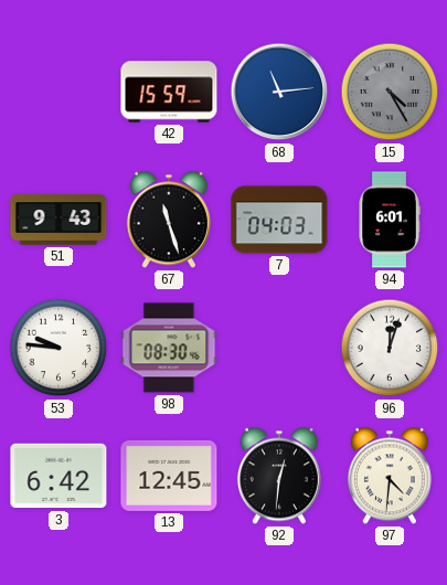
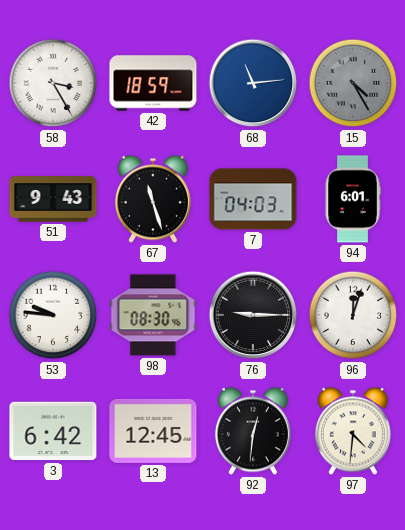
58: none -> 3:25
42: 15:59 -> 18:59
76: none -> 9:15
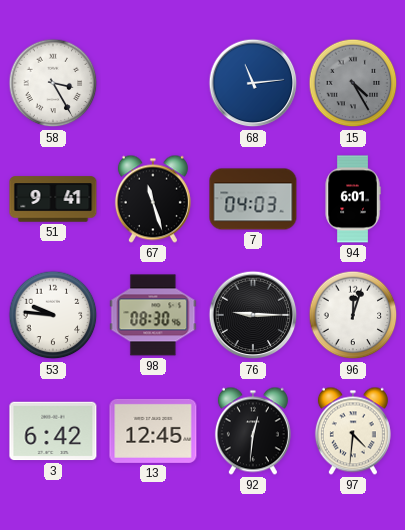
42: 18:59 -> none
51: 9:43 -> 9:41
